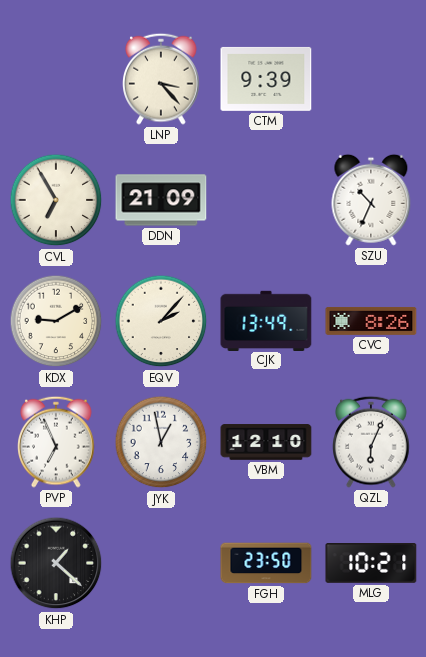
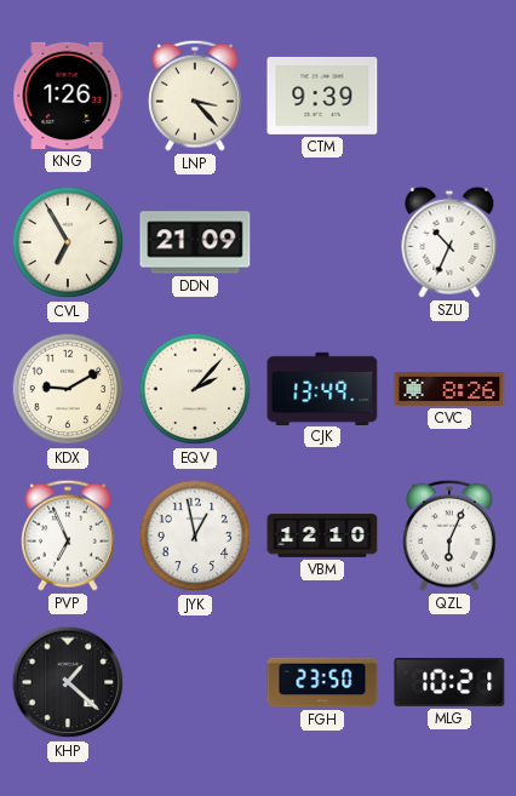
KNG: none -> 1:26
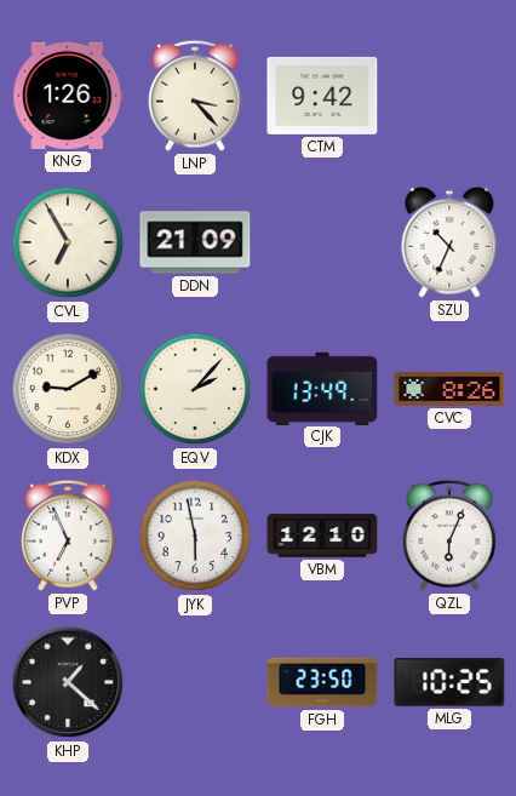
CTM: 9:39 -> 9:42
JYK: 12:58 -> 5:58
MLG: 10:21 -> 10:25
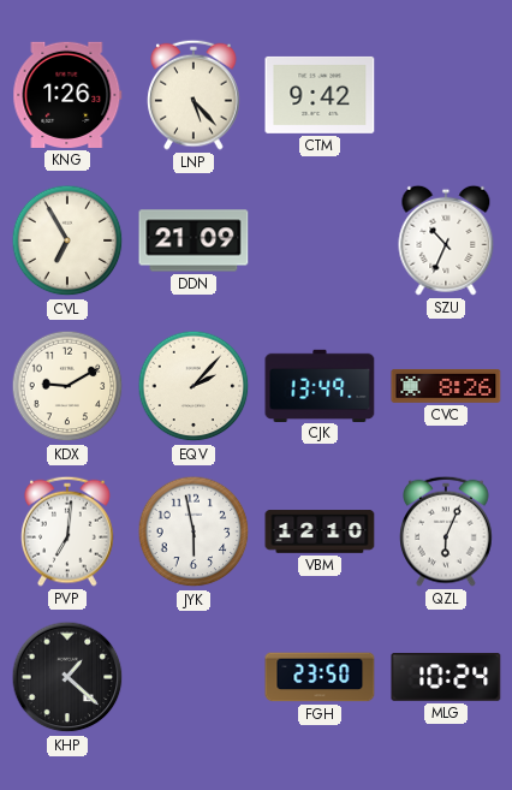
LNP: 3:23 -> 5:23
PVP: 6:56 -> 7:01
MLG: 10:25 -> 10:24
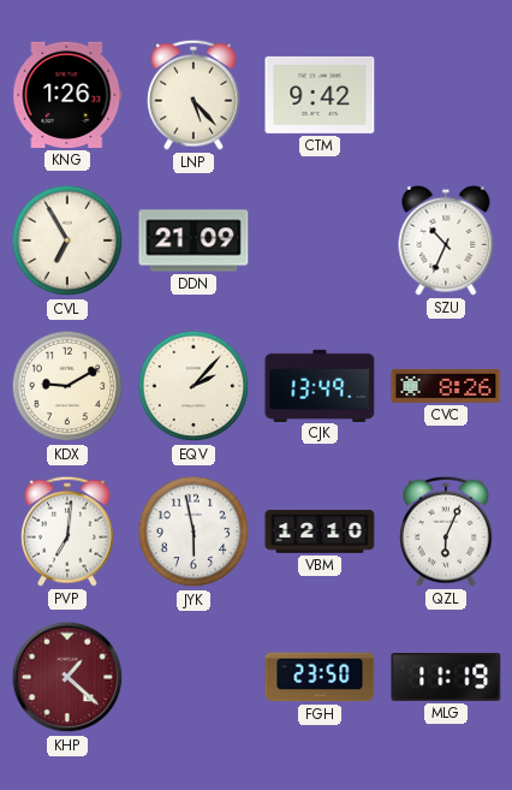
KHP dial: black -> burgundy
MLG: 10:24 -> 11:19
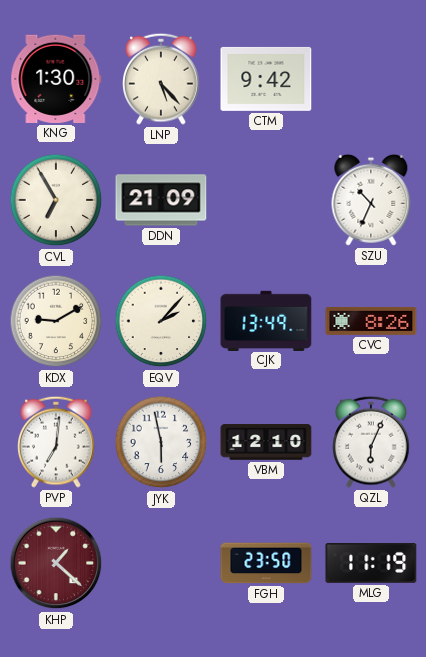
KNG: 1:26 -> 1:30
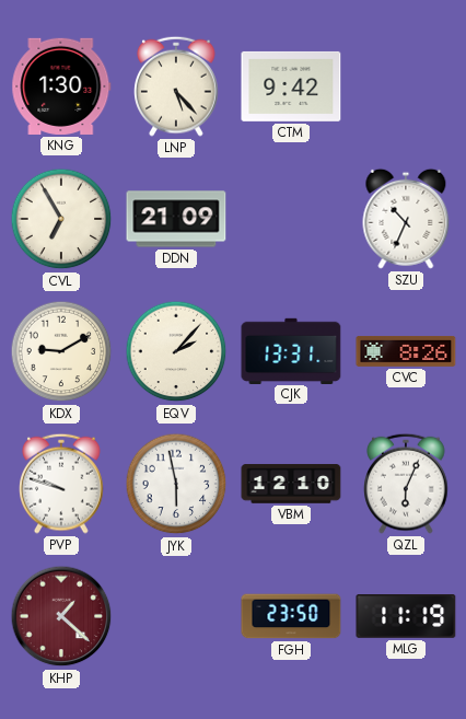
CJK: 13:49 -> 13:31
PVP: 7:01 -> 9:48
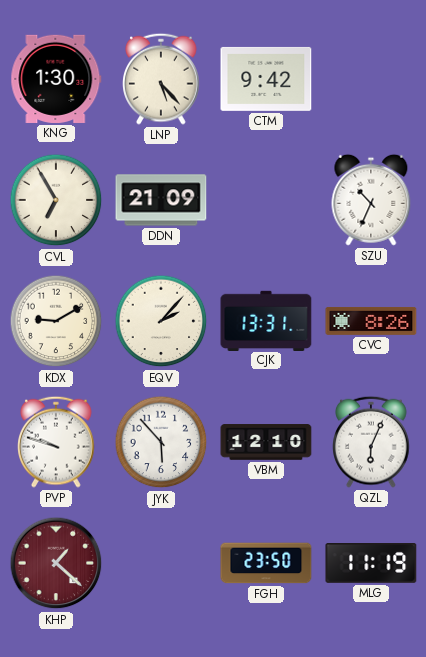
JYK: 5:58 -> 5:53
